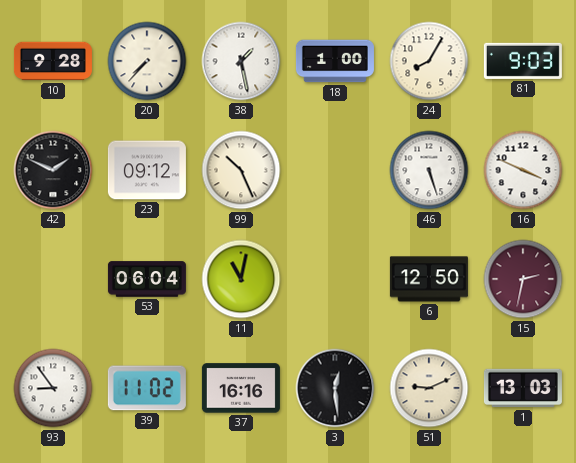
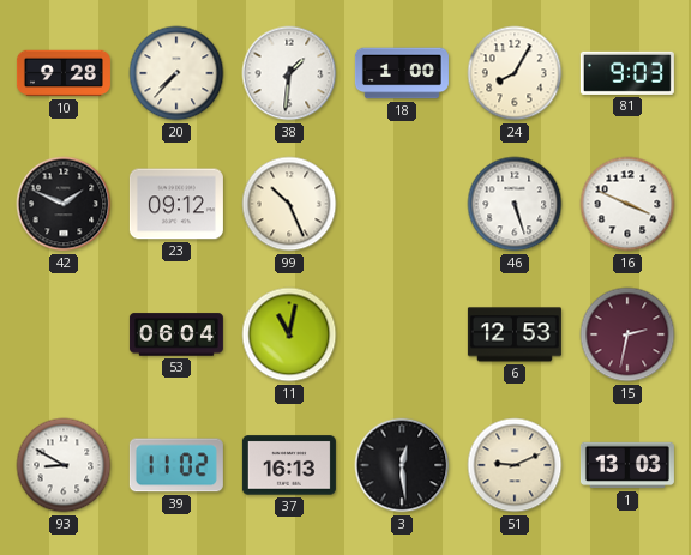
38: 1:28 -> 1:31
6: 12:50 -> 12:53
93: 8:54 -> 8:50
37: 16:16 -> 16:13
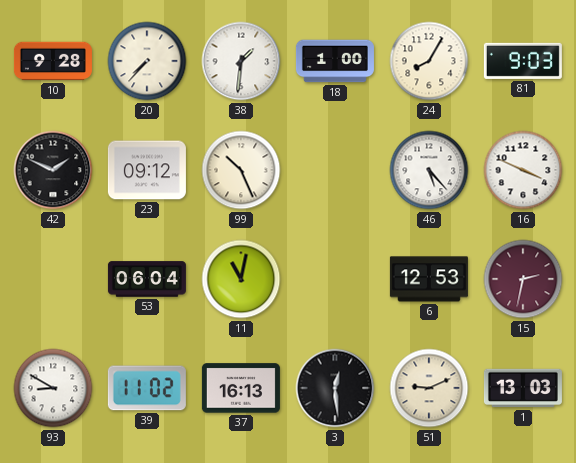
46: 5:27 -> 5:23
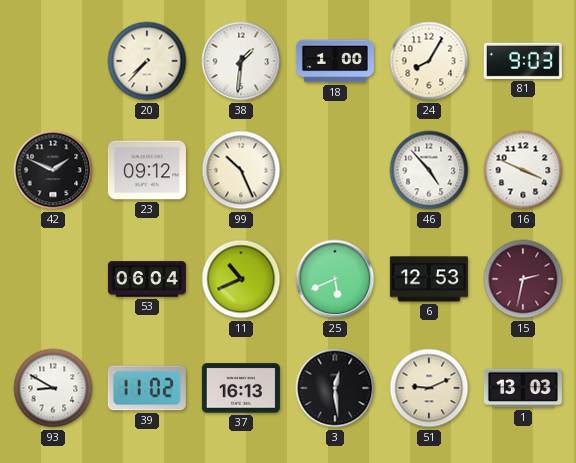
10: 9:28 -> none
46: 5:23 -> 4:53
11: 11:02 -> 10:41
25: none -> 5:41
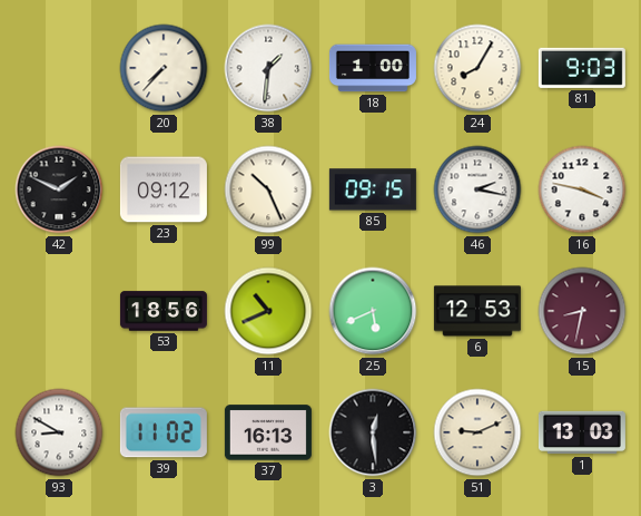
85: none -> 09:15
46: 4:53 -> 2:17
16: 3:49 -> 3:47
53: 06:04 -> 18:56
15: 2:32 -> 8:32
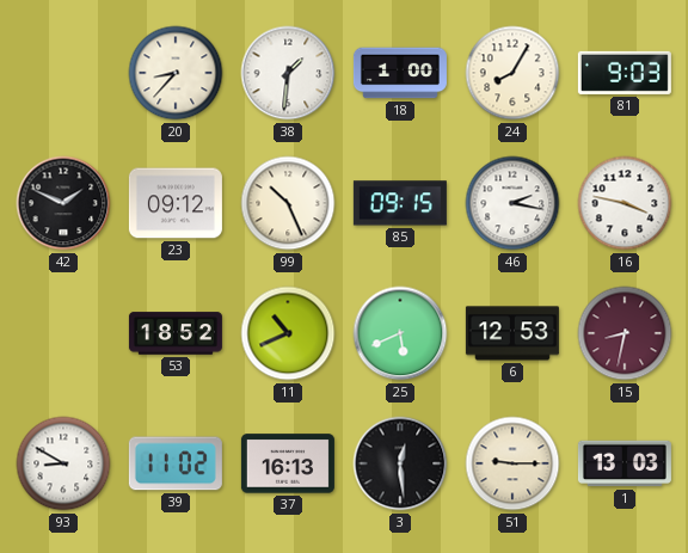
20: 7:37 -> 8:37
53: 18:56 -> 18:52
51: 9:11 -> 9:15
